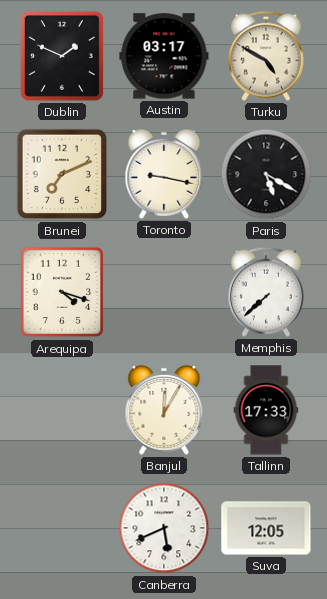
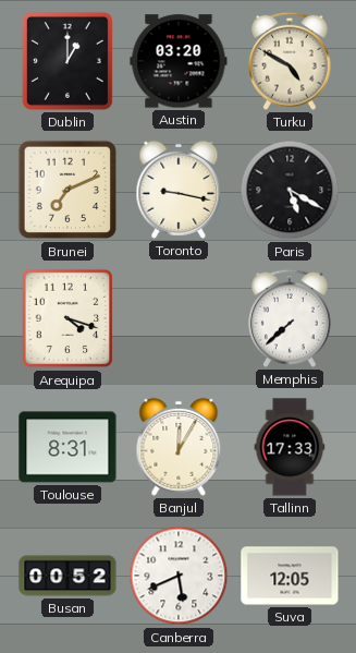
Dublin: 1:49 -> 1:00
Austin: 03:17 -> 03:20
Toulouse: none -> 8:31
Busan: none -> 00:52
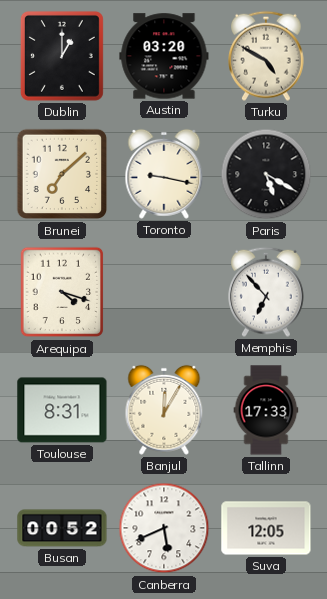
Brunei: 7:11 -> 7:08
Memphis: 7:38 -> 6:53
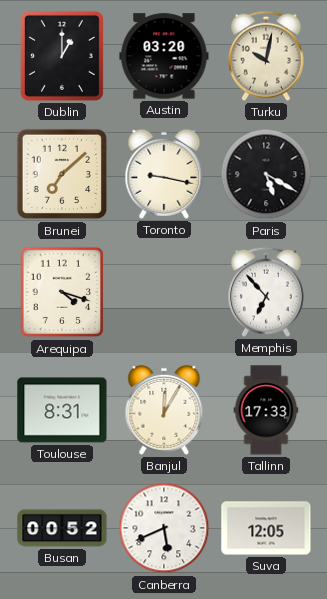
Turku: 4:50 -> 10:02
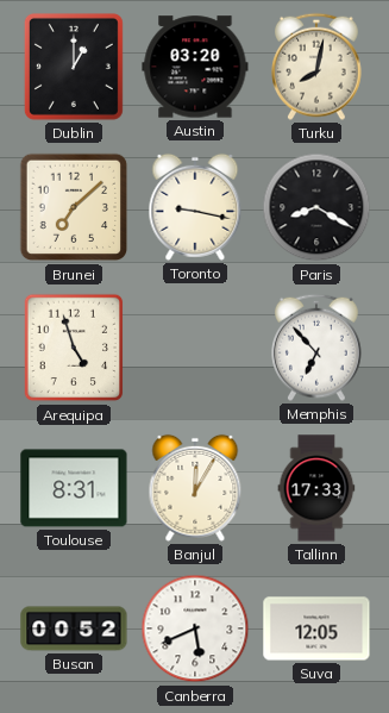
Turku: 10:02 -> 8:02
Paris: 5:20 -> 8:20
Arequipa: 4:18 -> 4:57
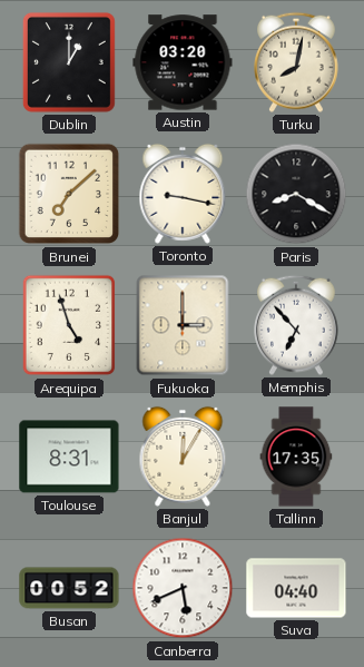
Fukuoka: none -> 3:00
Tallinn: 17:33 -> 17:35
Suva: 12:05 -> 04:40
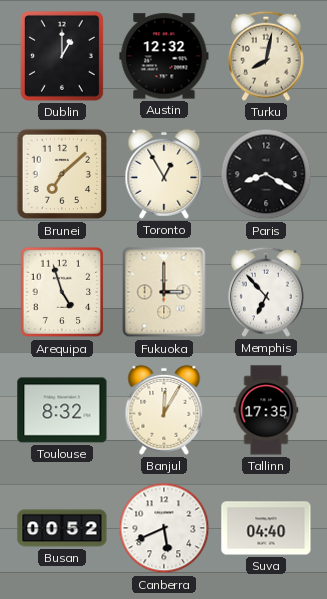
Austin: 03:20 -> 12:32
Toronto: 9:17 -> 12:55
Toulouse: 8:31 -> 8:32
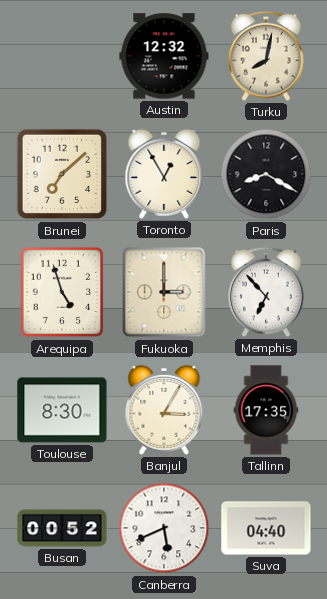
Dublin: 1:00 -> none
Toulouse: 8:32 -> 8:30
Banjul: 12:05 -> 3:05
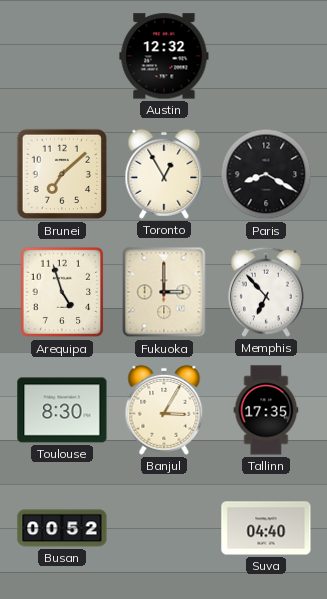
Turku: 8:02 -> none
Canberra: 5:41 -> none
